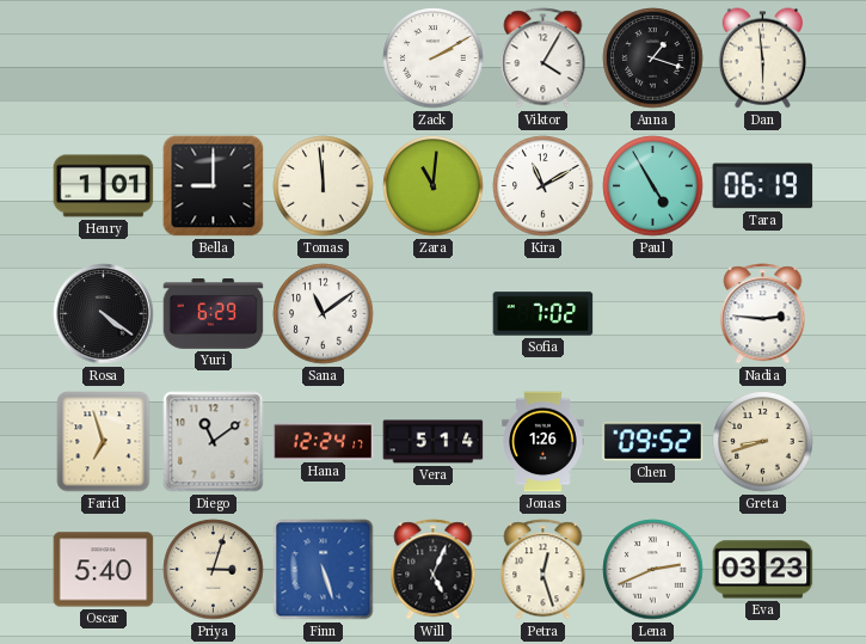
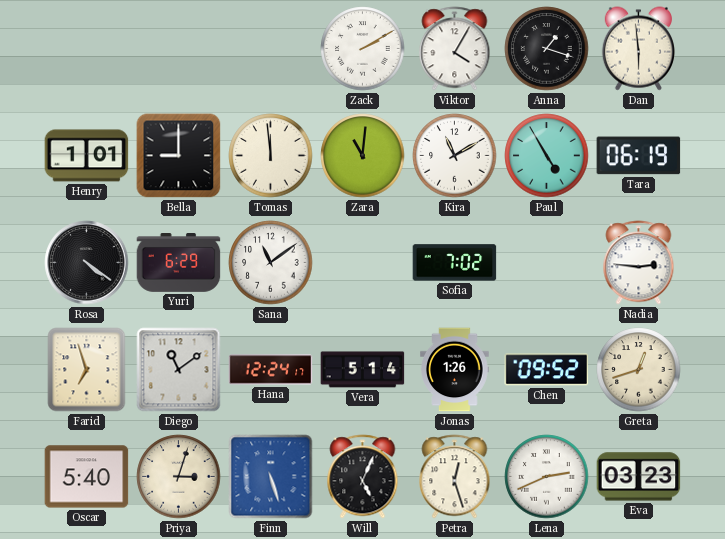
Greta: 8:42 -> 12:42
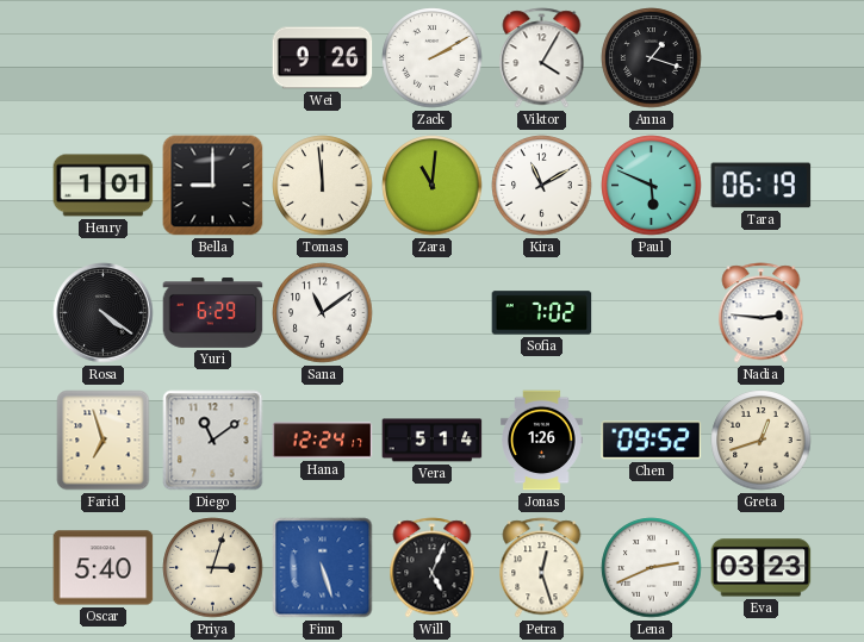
Wei: none -> 9:26
Dan: 5:59 -> none
Paul: 4:55 -> 5:49
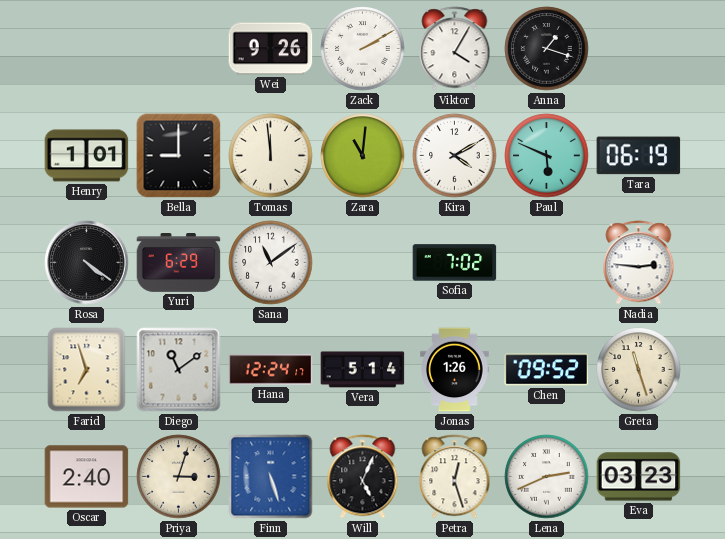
Kira: 11:10 -> 4:10
Greta: 12:42 -> 11:27
Oscar: 5:40 -> 2:40
